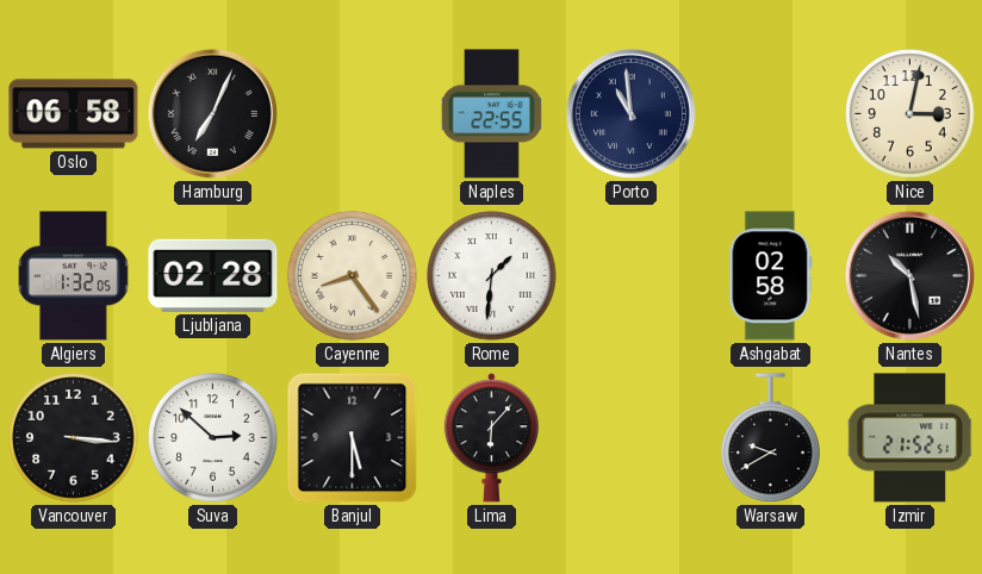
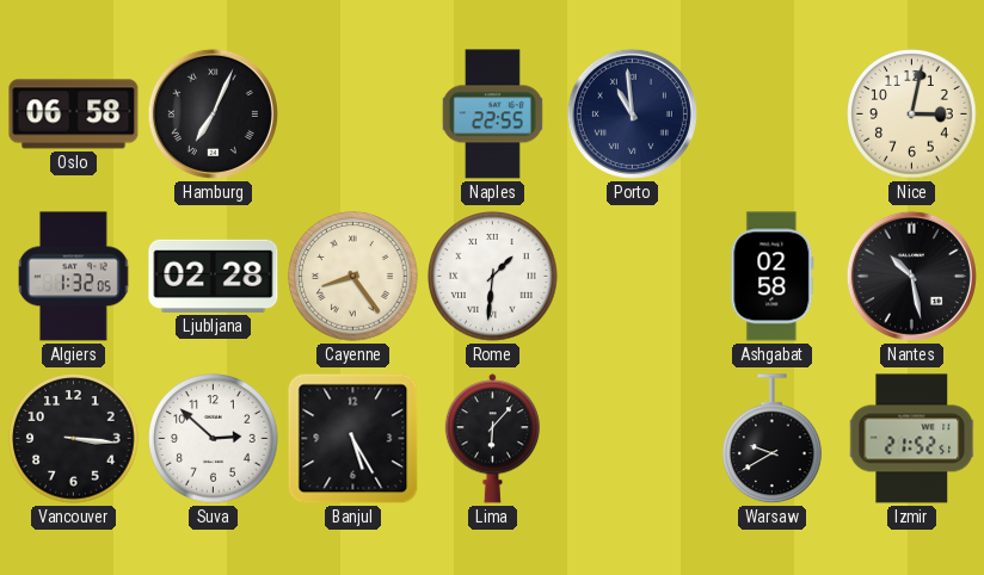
Banjul: 5:30 -> 5:25
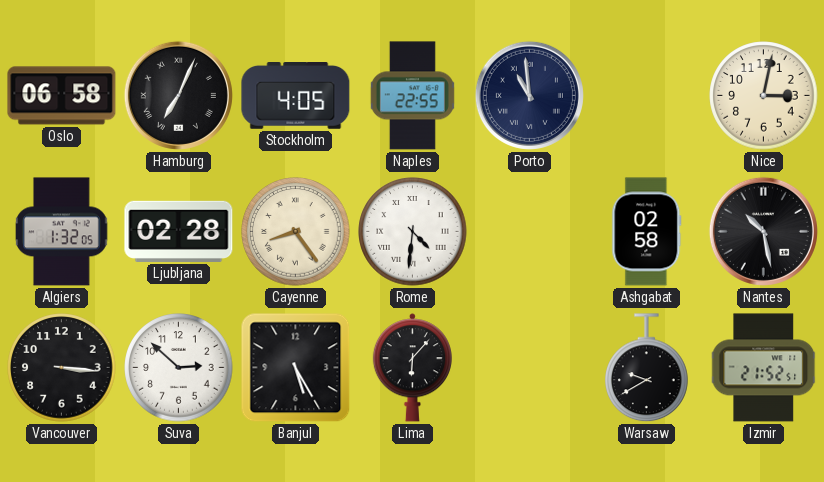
Stockholm: none -> 4:05
Rome: 1:31 -> 4:31
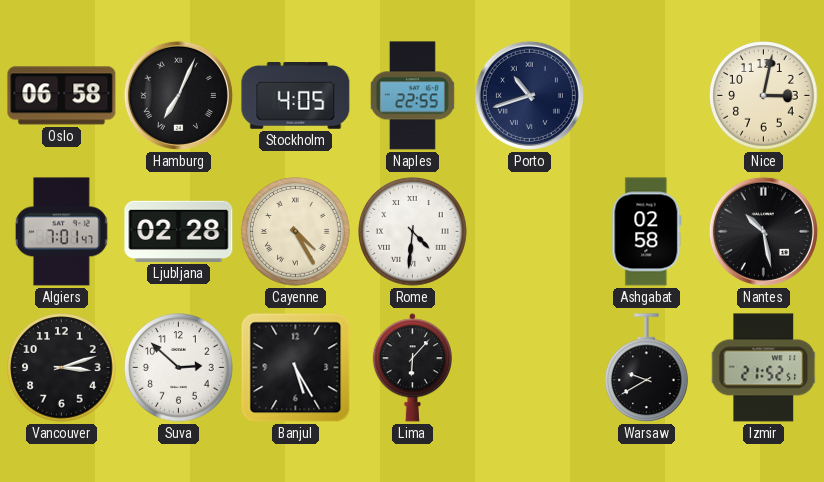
Porto: 10:59 -> 10:42
Algiers: 1:32 -> 7:01
Cayenne: 8:24 -> 4:25
Vancouver: 3:16 -> 3:12
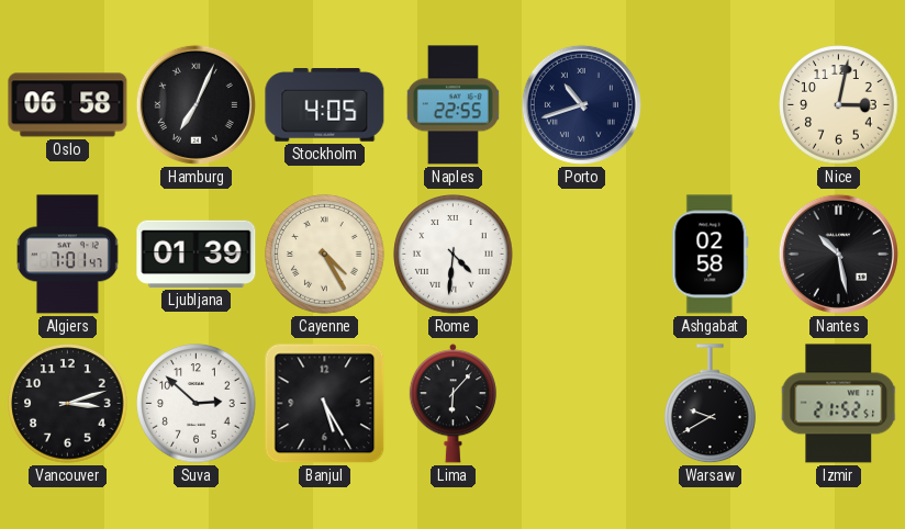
Ljubljana: 02:28 -> 01:39
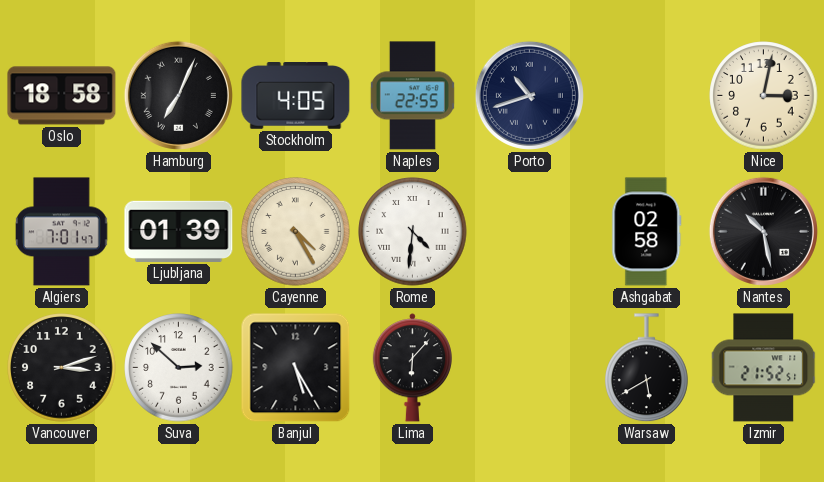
Oslo: 06:58 -> 18:58
Warsaw: 9:40 -> 5:40
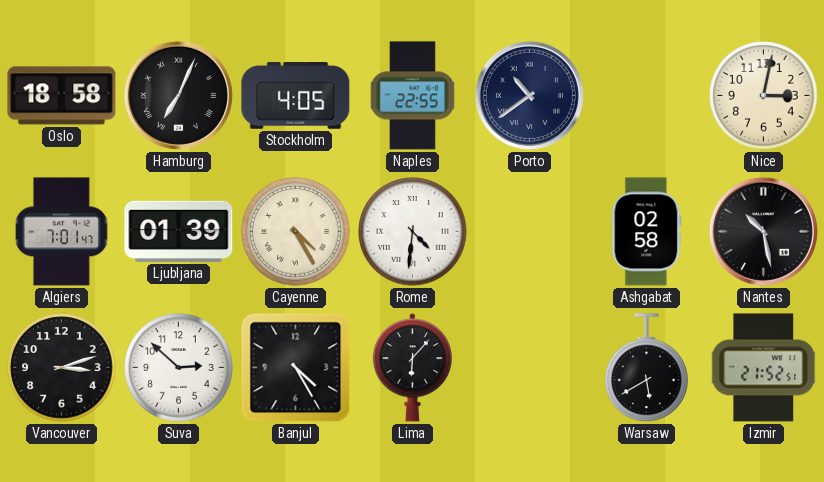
Porto: 10:42 -> 10:39
Banjul: 5:25 -> 4:25
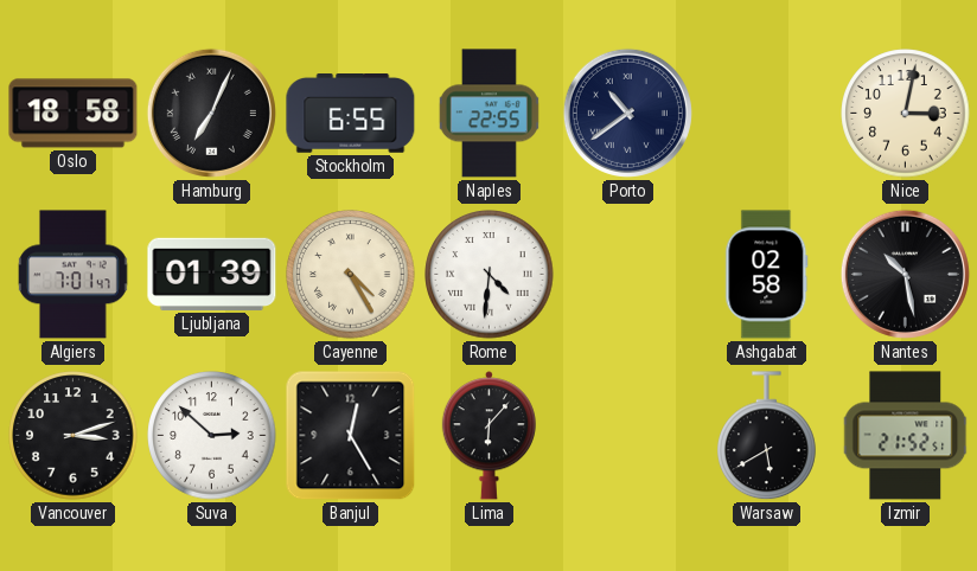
Stockholm: 4:05 -> 6:55
Banjul: 4:25 -> 12:25
